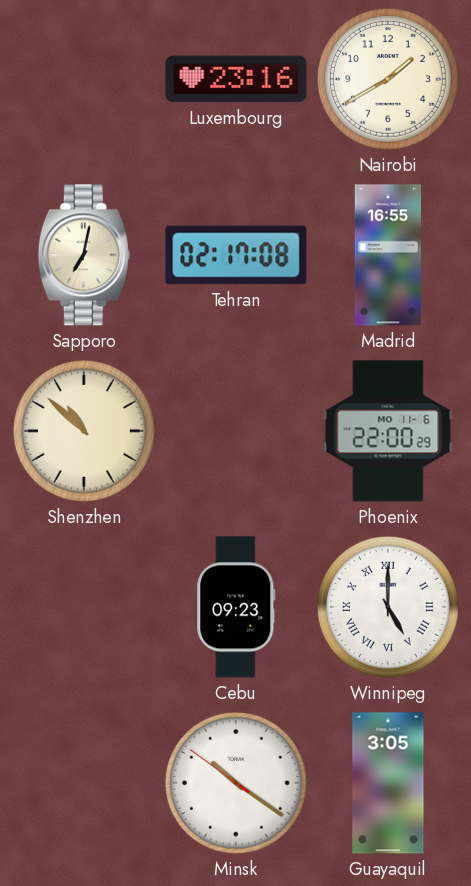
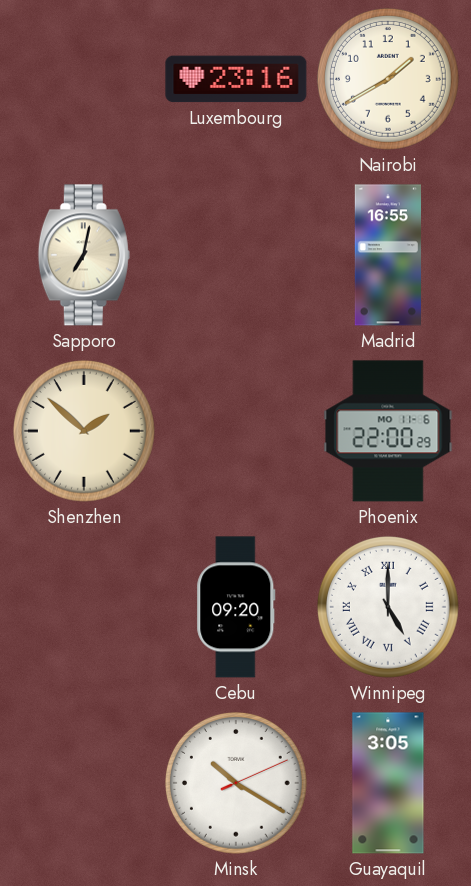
Tehran: 02:17 -> none
Shenzhen: 10:52 -> 1:52
Cebu: 09:23 -> 09:20
Minsk: 10:20:51 -> 10:20:11
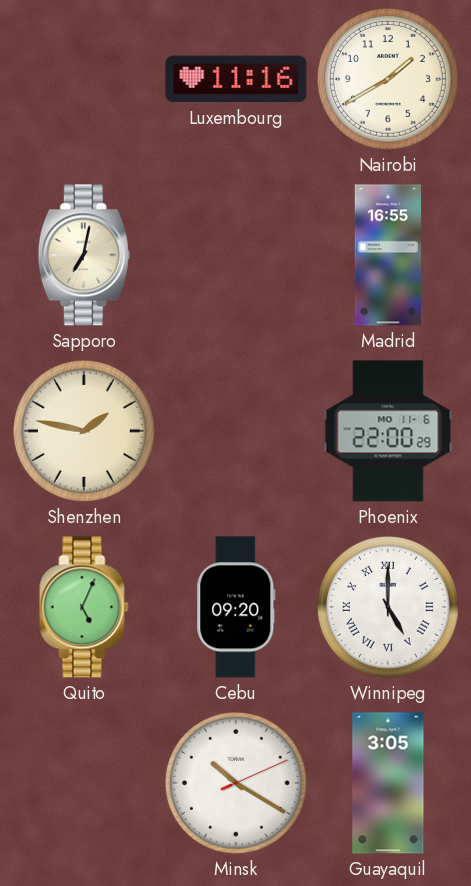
Luxembourg: 23:16 -> 11:16
Shenzhen: 1:52 -> 1:47
Quito: none -> 5:04
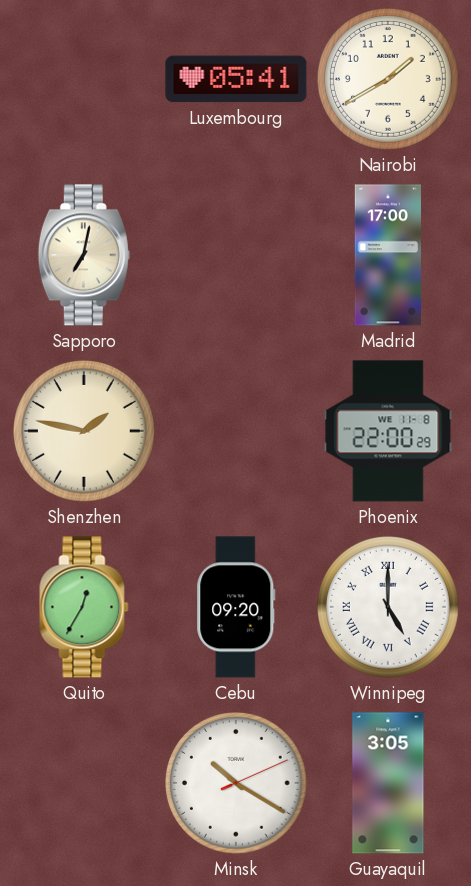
Luxembourg: 11:16 -> 05:41
Madrid: 16:55 -> 17:00
Phoenix date: MO 11-6 -> WE 11-8
Quito: 5:04 -> 12:35
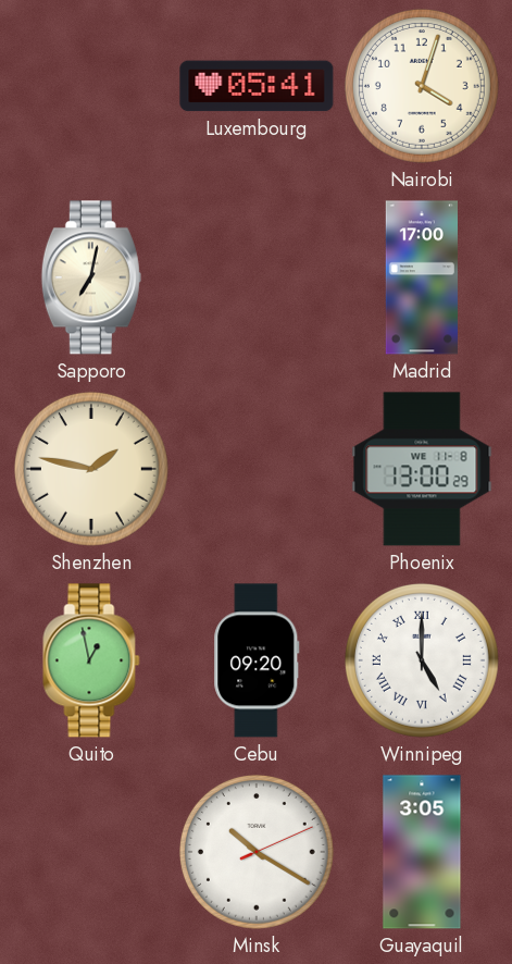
Nairobi: 1:40 -> 4:03
Phoenix: 22:00 -> 13:00
Quito: 12:35 -> 12:58
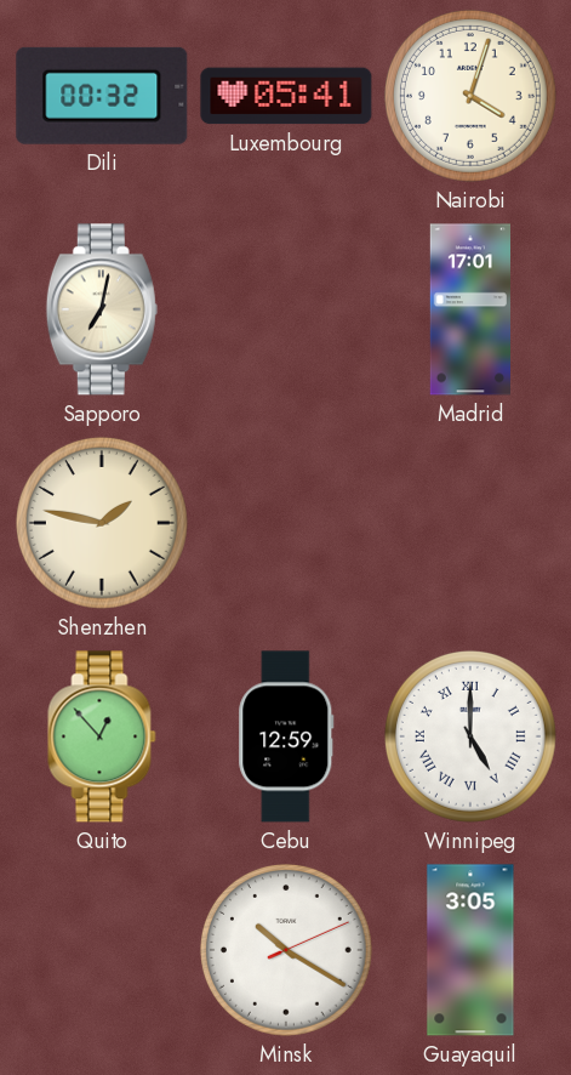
Dili: none -> 00:32
Madrid: 17:00 -> 17:01
Phoenix: 13:00 -> none
Quito: 12:58 -> 12:53
Cebu: 09:20 -> 12:59
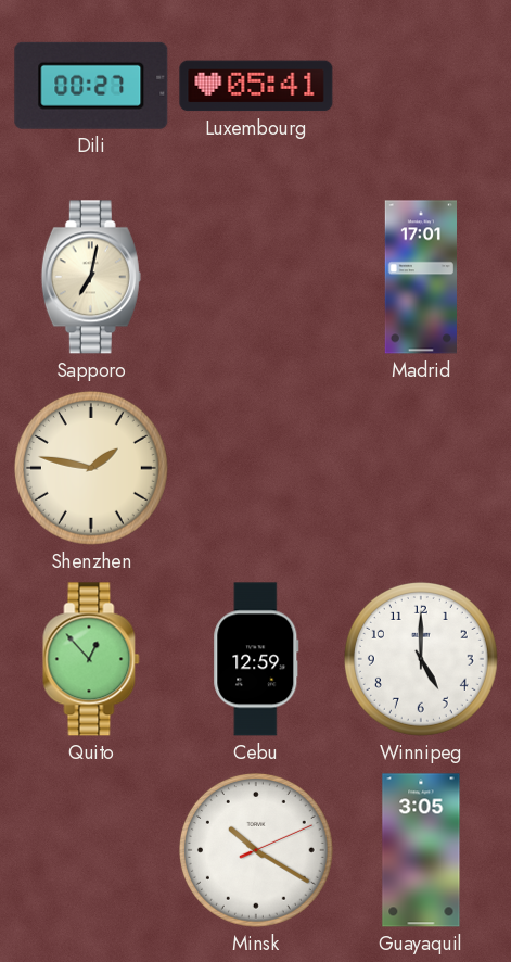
Dili: 00:32 -> 00:27
Nairobi: 4:03 -> none
Winnipeg numerals: Roman -> Arabic
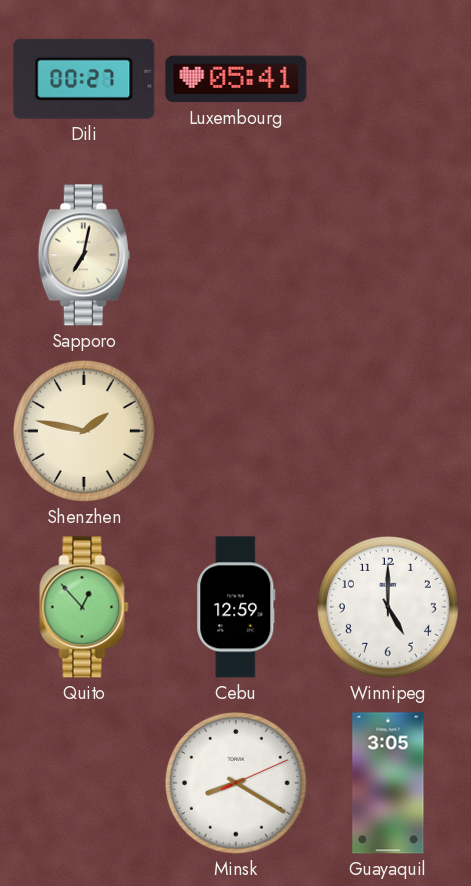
Madrid: 17:01 -> none
Minsk: 10:20 -> 8:20
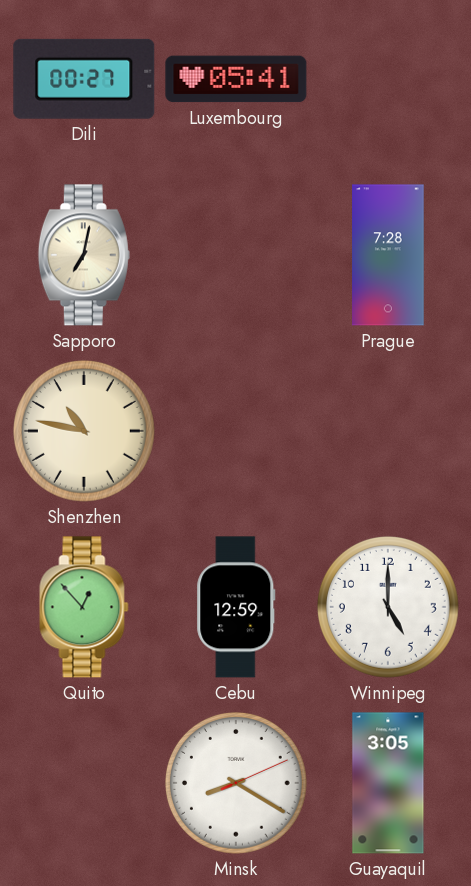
Prague: none -> 7:28
Shenzhen: 1:47 -> 10:47
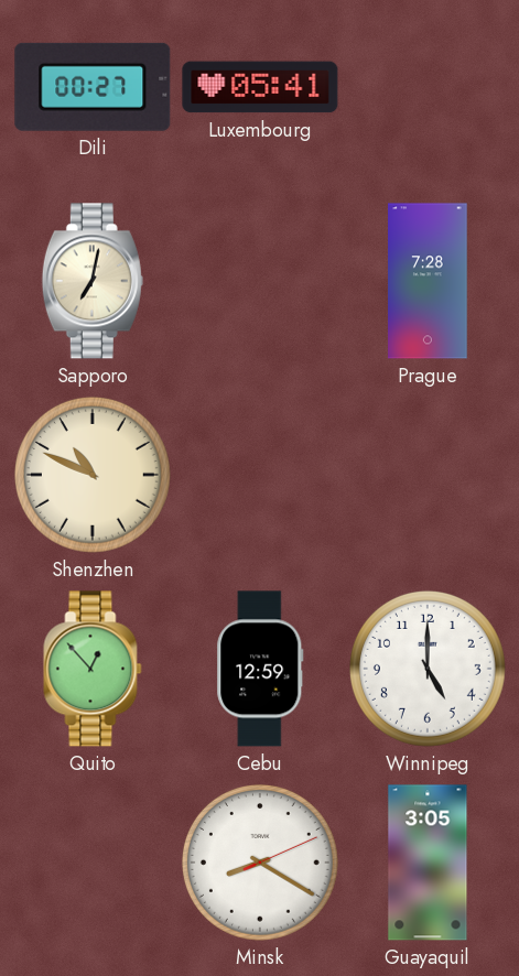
Shenzhen: 10:47 -> 10:49
